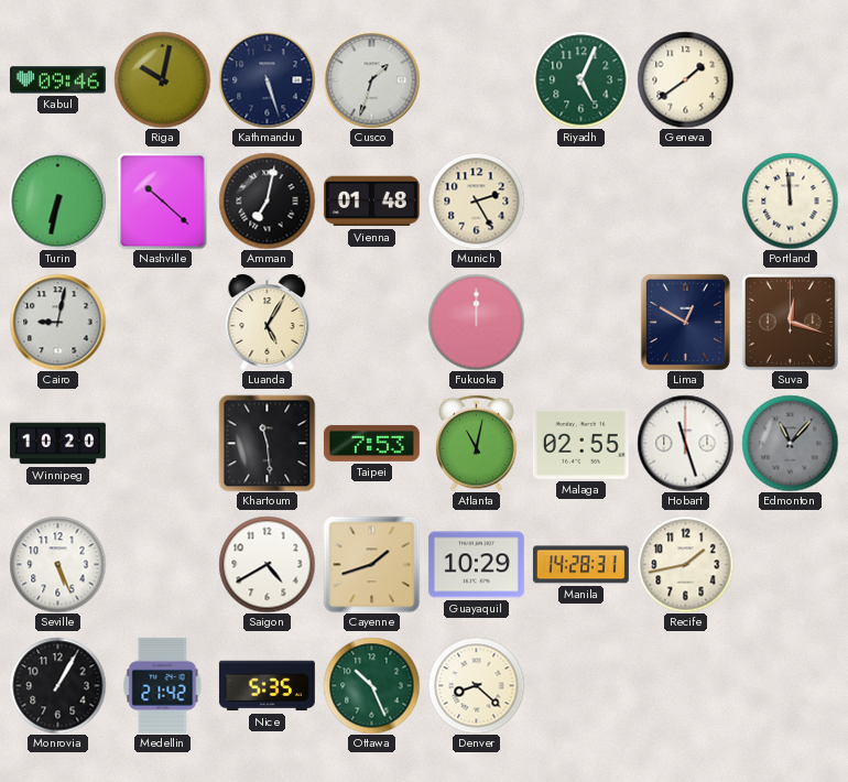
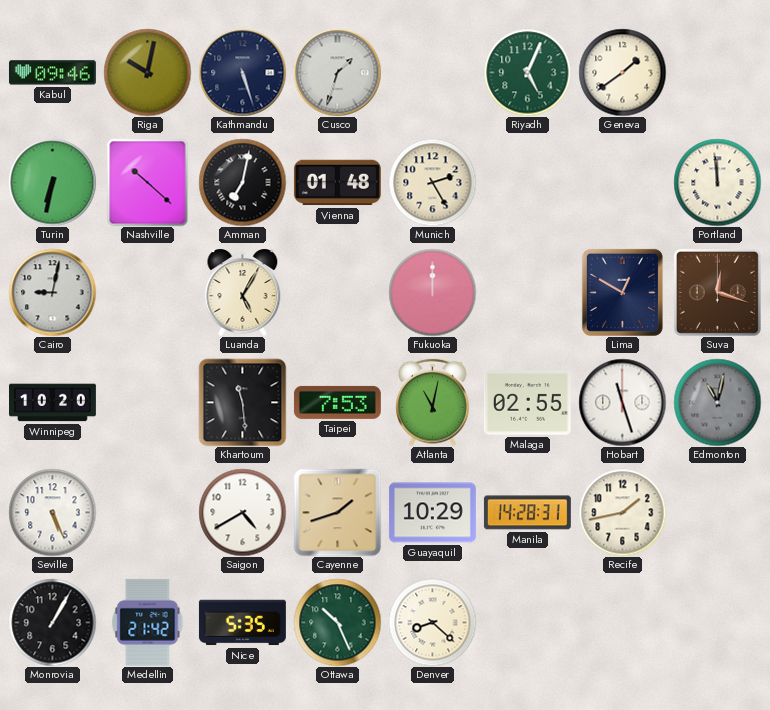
Edmonton: 11:07 -> 11:02
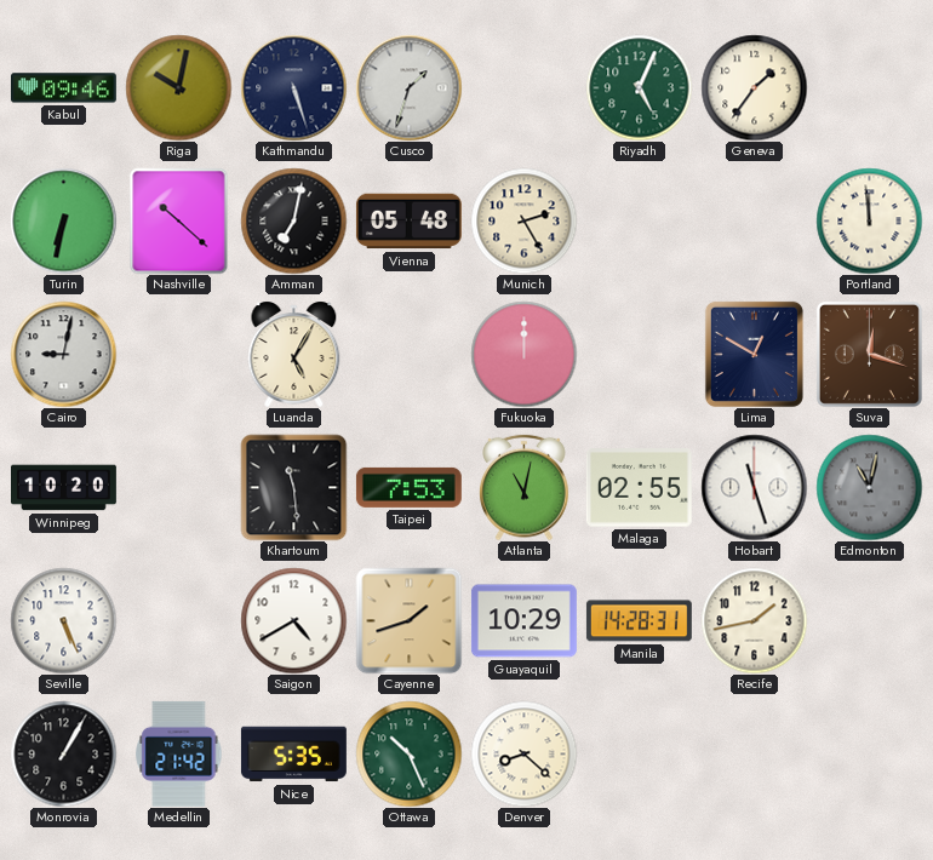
Geneva: 1:39 -> 1:36
Vienna: 01:48 -> 05:48
